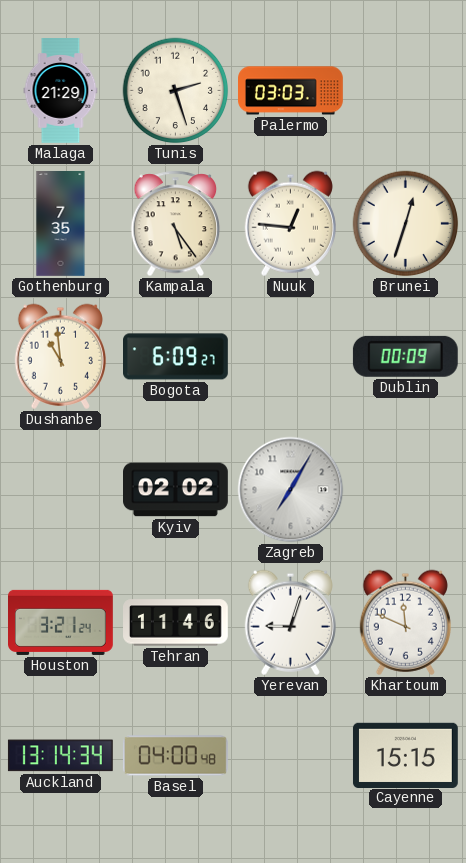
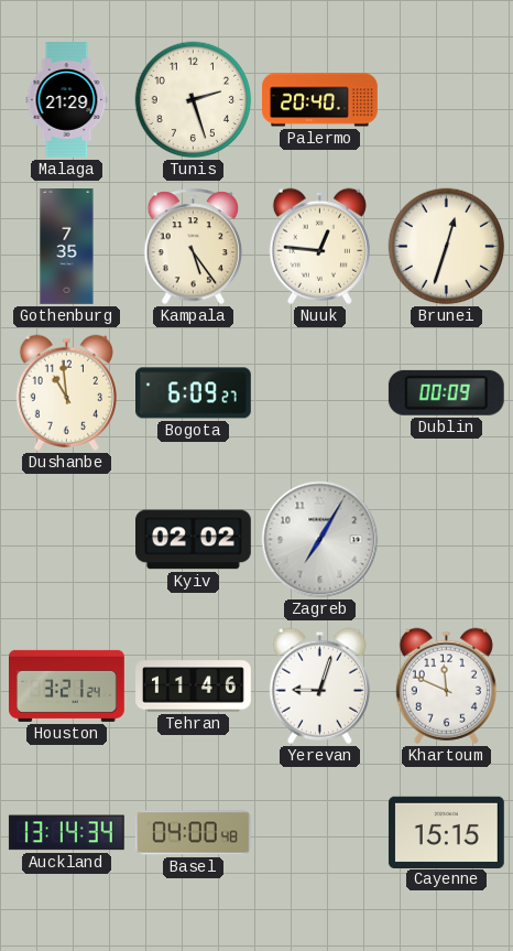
Palermo: 03:03 -> 20:40
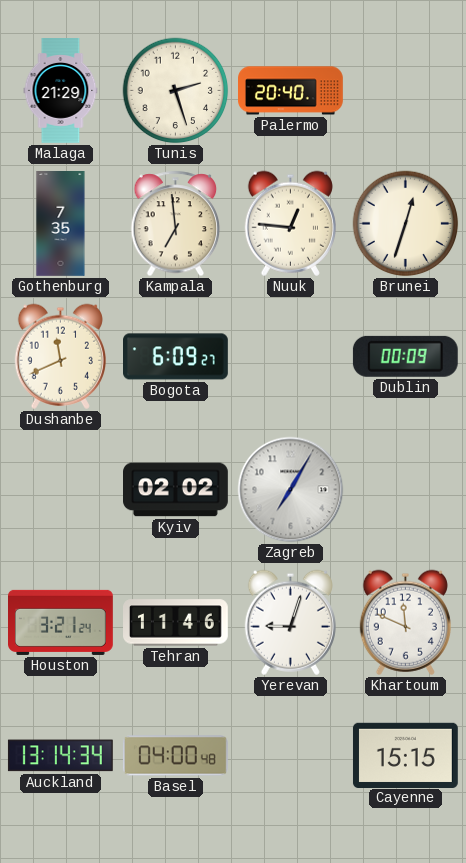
Kampala: 5:24 -> 6:59
Dushanbe: 10:59 -> 11:41
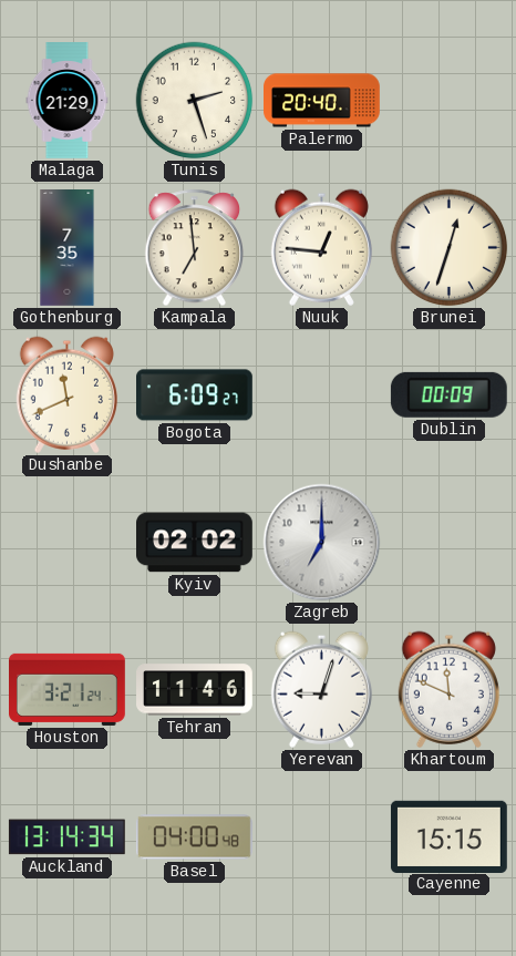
Zagreb: 7:05 -> 7:00
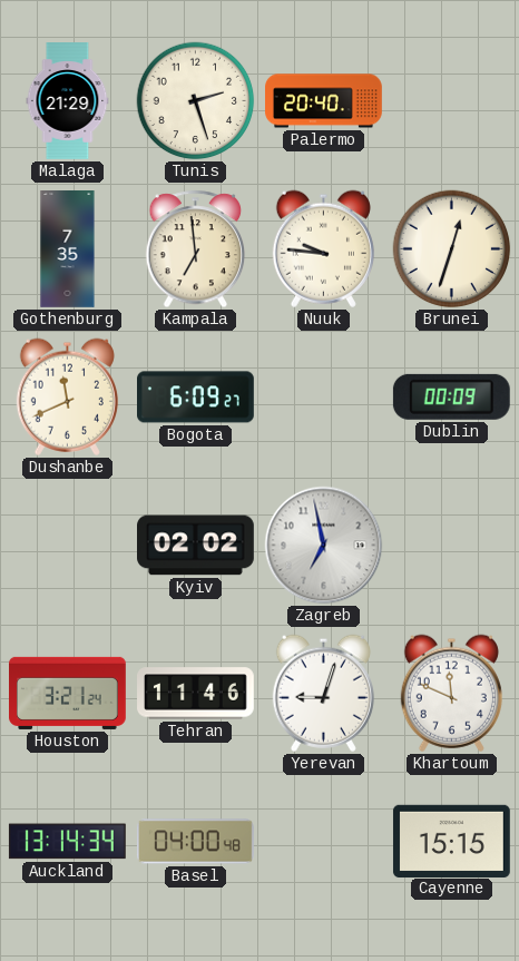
Nuuk: 12:46 -> 9:46
Zagreb: 7:00 -> 6:58
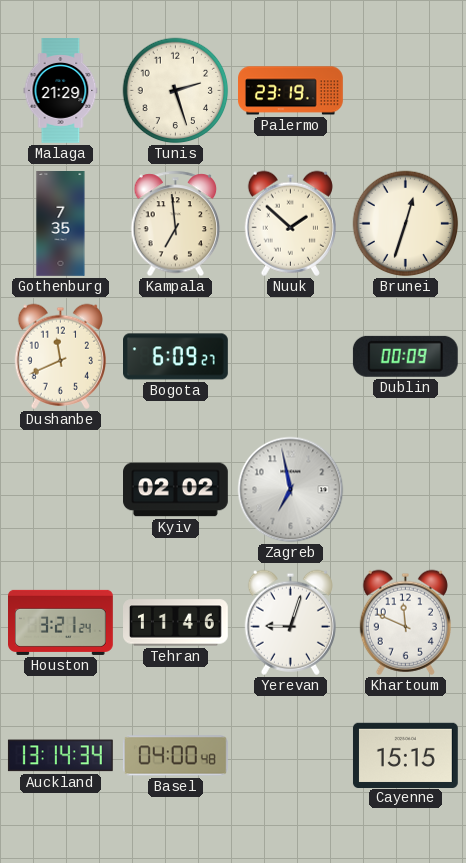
Palermo: 20:40 -> 23:19
Nuuk: 9:46 -> 1:52
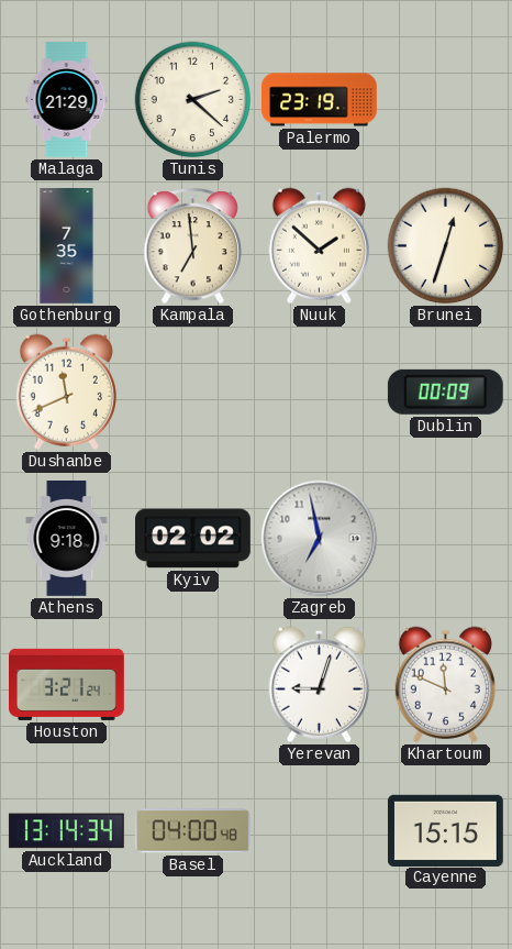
Tunis: 2:27 -> 2:22
Bogota: 6:09 -> none
Athens: none -> 9:18
Tehran: 11:46 -> none
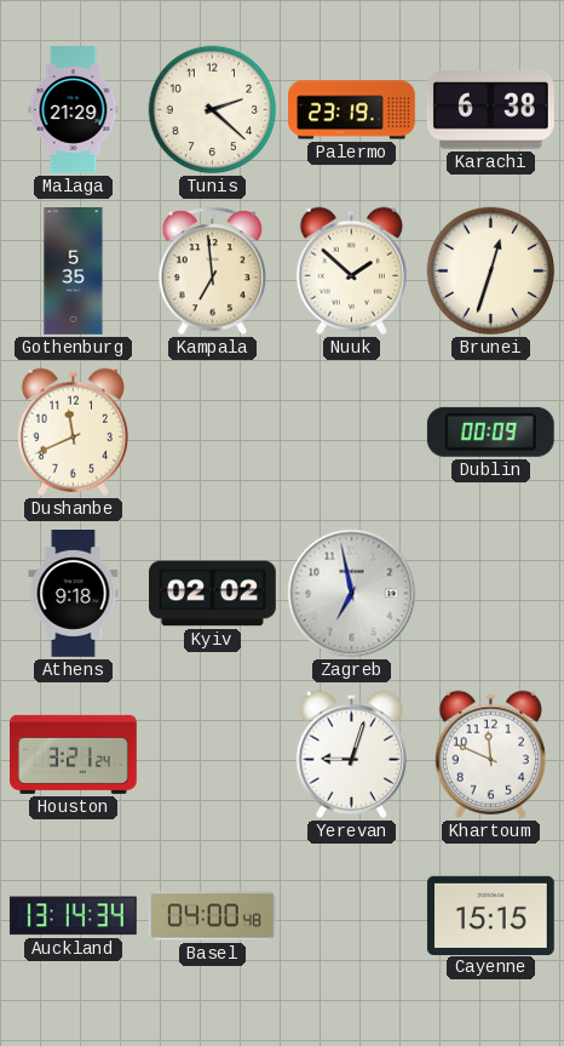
Karachi: none -> 6:38
Gothenburg: 7:35 -> 5:35
